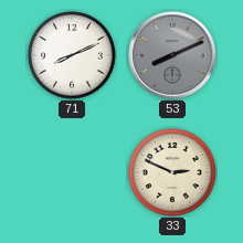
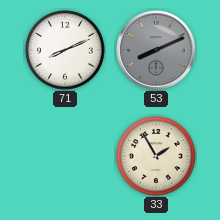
33: 2:49 -> 1:55
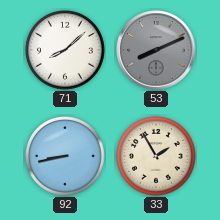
71: 8:11 -> 8:08
92: none -> 8:43
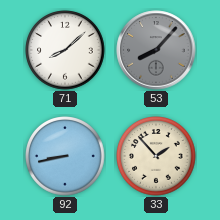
53: 8:11 -> 8:07
33: 1:55 -> 1:53
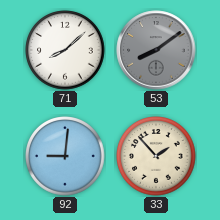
53: 8:07 -> 8:09
92: 8:43 -> 9:01
